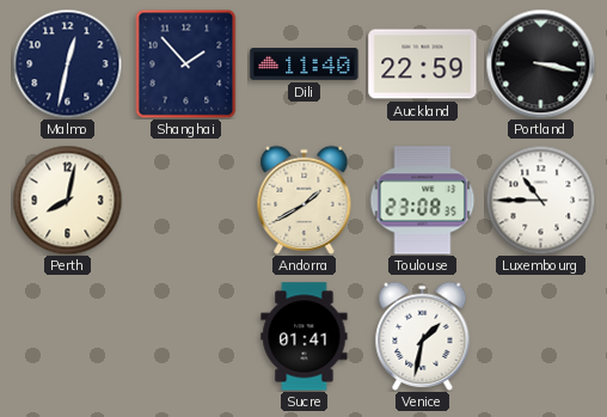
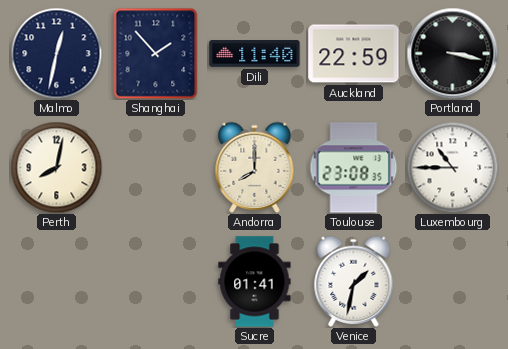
Andorra: 1:40 -> 8:00
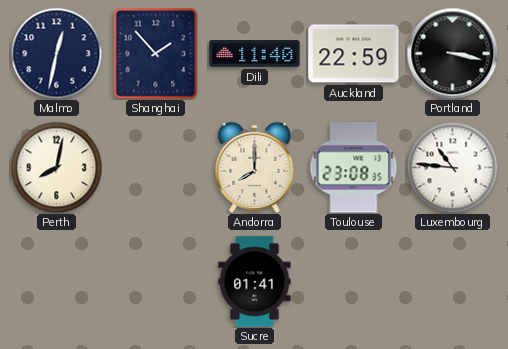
Luxembourg: 10:45 -> 10:46
Venice: 1:32 -> none
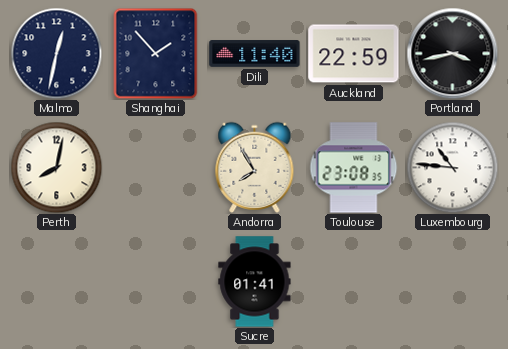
Portland: 3:17 -> 3:43
Andorra: 8:00 -> 7:55
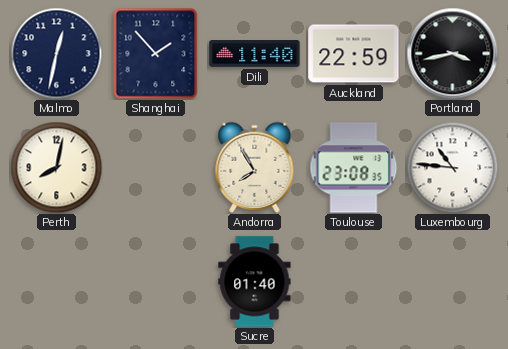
Sucre: 01:41 -> 01:40
